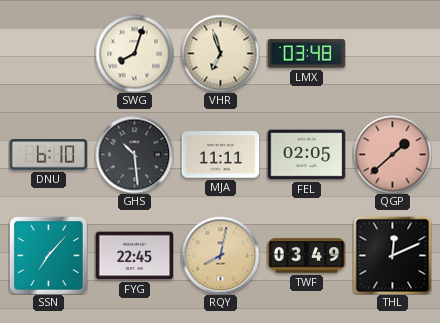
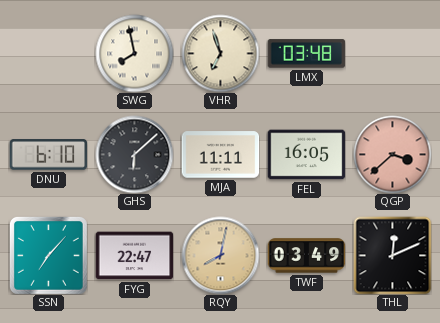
SWG: 8:03 -> 7:58
GHS: 10:29 -> 6:08
FEL: 02:05 -> 16:05
QGP: 1:38 -> 3:38
FYG: 22:45 -> 22:47
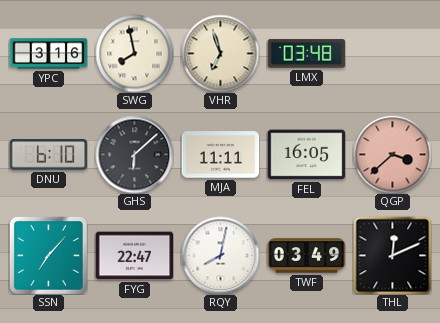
YPC: none -> 3:16
RQY dial: champagne -> white
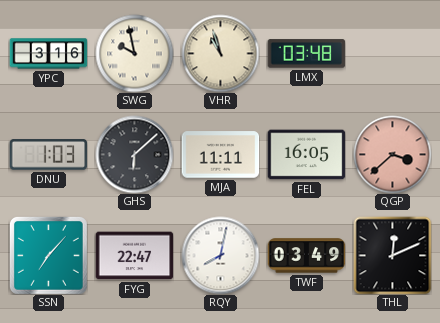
SWG: 7:58 -> 9:58
VHR: 6:57 -> 10:57
DNU: 6:10 -> 1:03
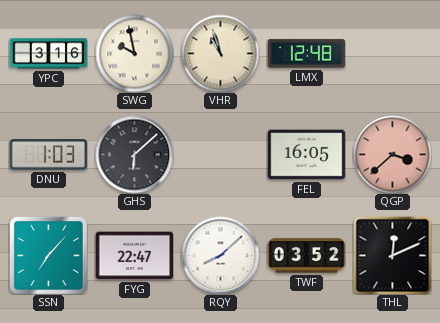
LMX: 03:48 -> 12:48
MJA: 11:11 -> none
RQY: 8:02 -> 8:08
TWF: 03:49 -> 03:52
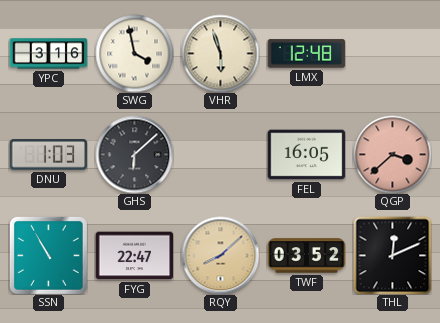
SWG: 9:58 -> 3:58
VHR: 10:57 -> 5:57
SSN: 7:07 -> 10:55
RQY dial: white -> champagne
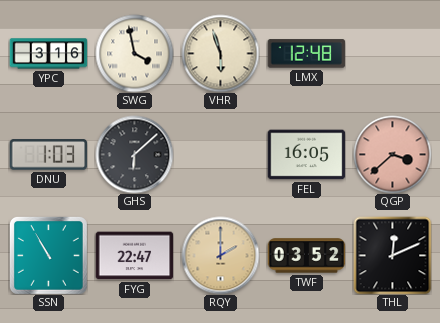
RQY: 8:08 -> 2:00
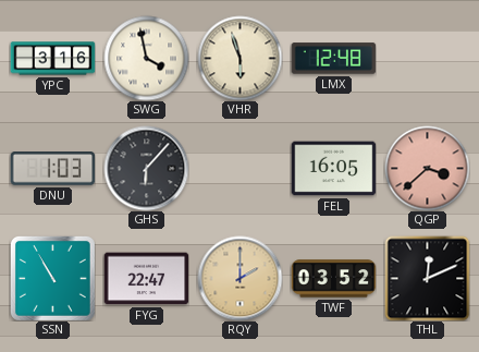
GHS: 6:08 -> 6:07
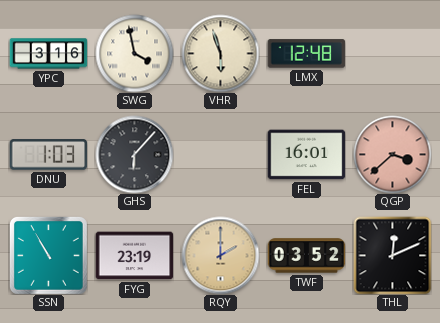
FEL: 16:05 -> 16:01
FYG: 22:47 -> 23:19
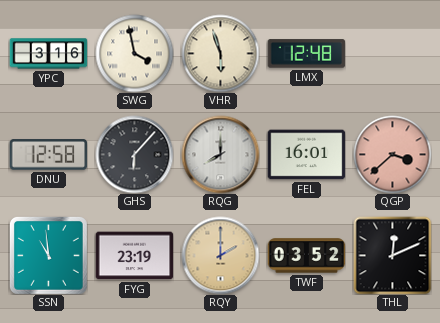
DNU: 1:03 -> 12:58
RQG: none -> 8:00
SSN: 10:55 -> 10:59
